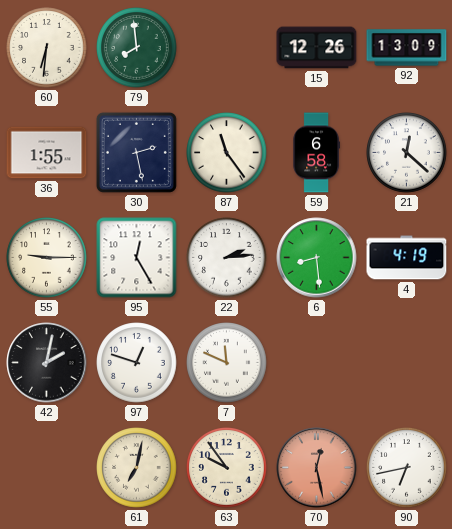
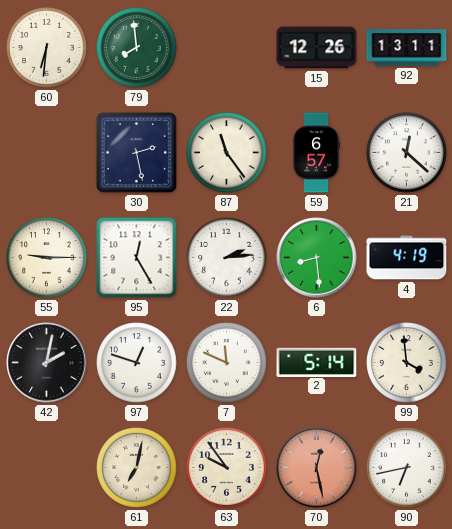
92: 13:09 -> 13:11
36: 1:55 -> none
59: 6:58 -> 6:57
2: none -> 5:14
99: none -> 3:59
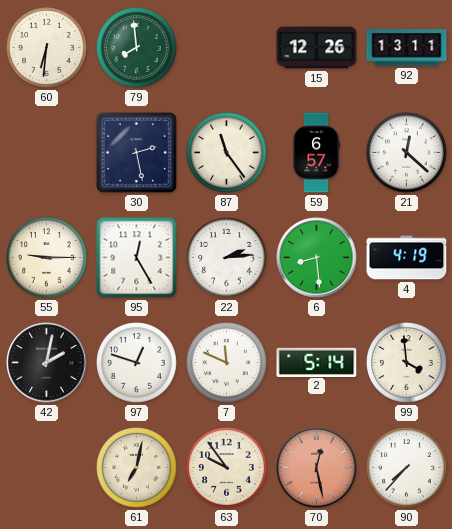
90: 6:43 -> 7:37
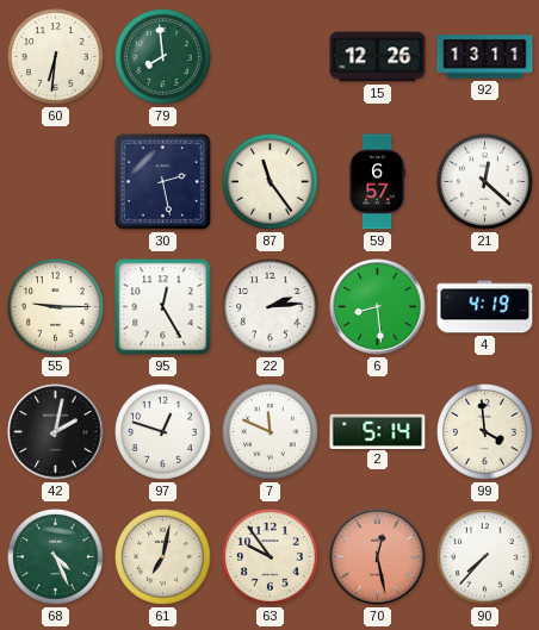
68: none -> 4:26
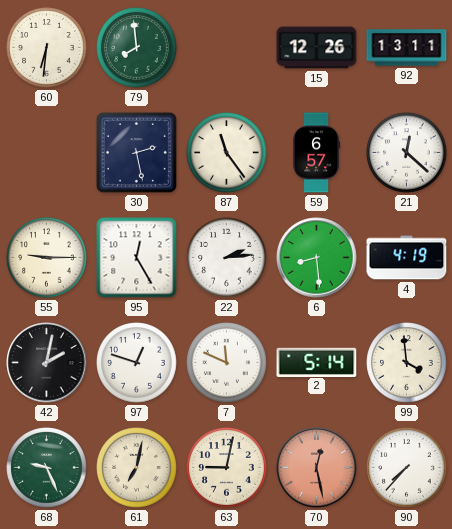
68: 4:26 -> 9:26
63: 9:54 -> 9:02
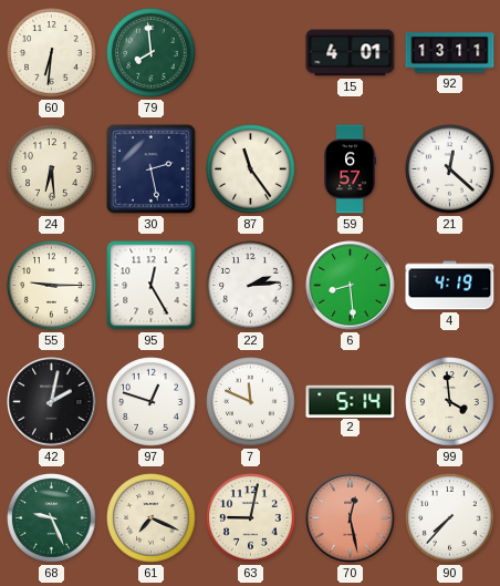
15: 12:26 -> 4:01
24: none -> 6:29
61: 7:02 -> 7:19
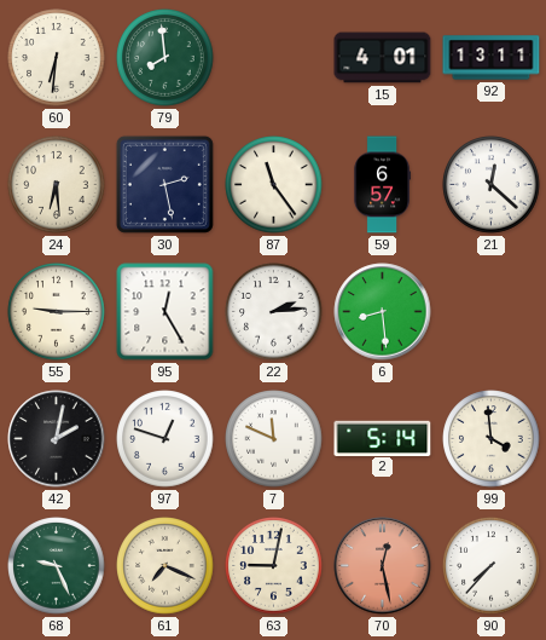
4: 4:19 -> none
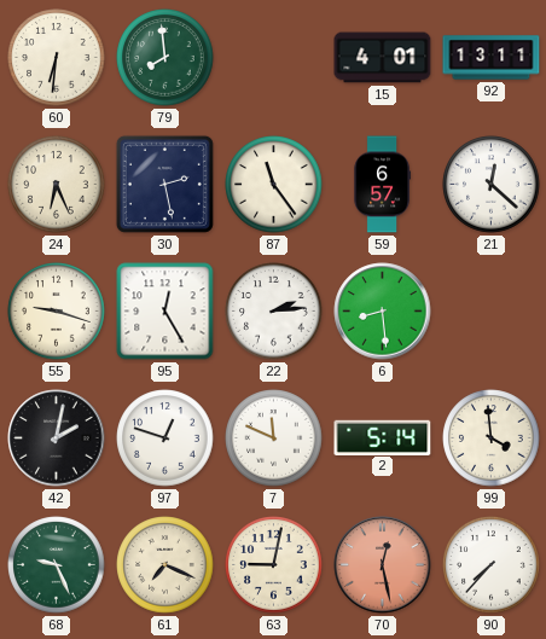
24: 6:29 -> 6:26
55: 9:15 -> 9:18
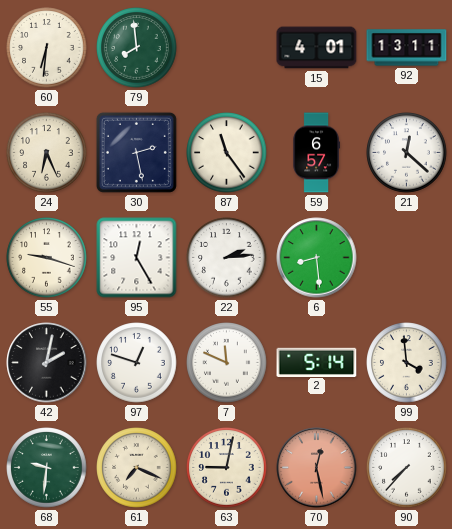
68: 9:26 -> 9:31
